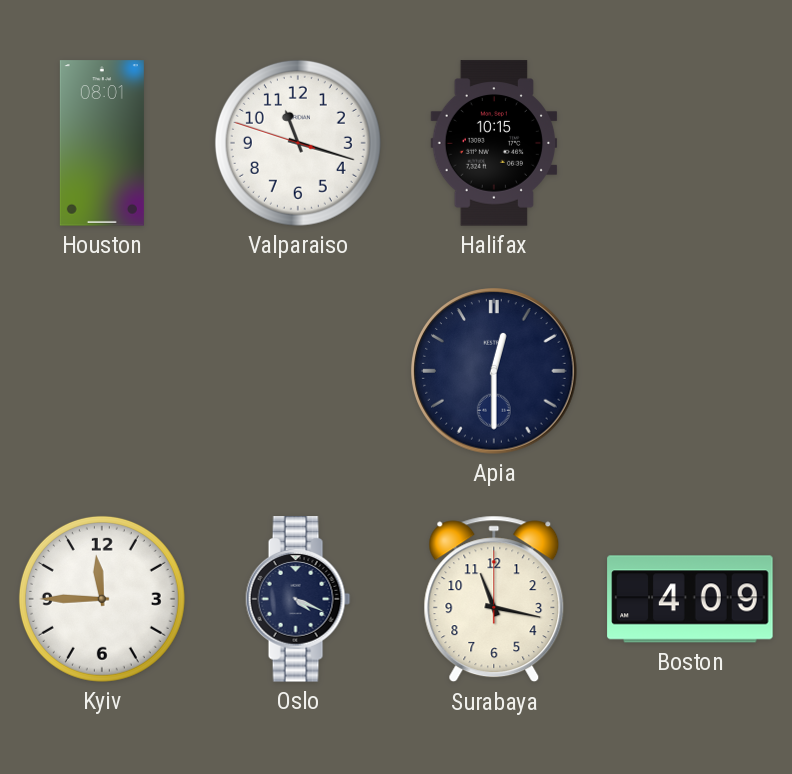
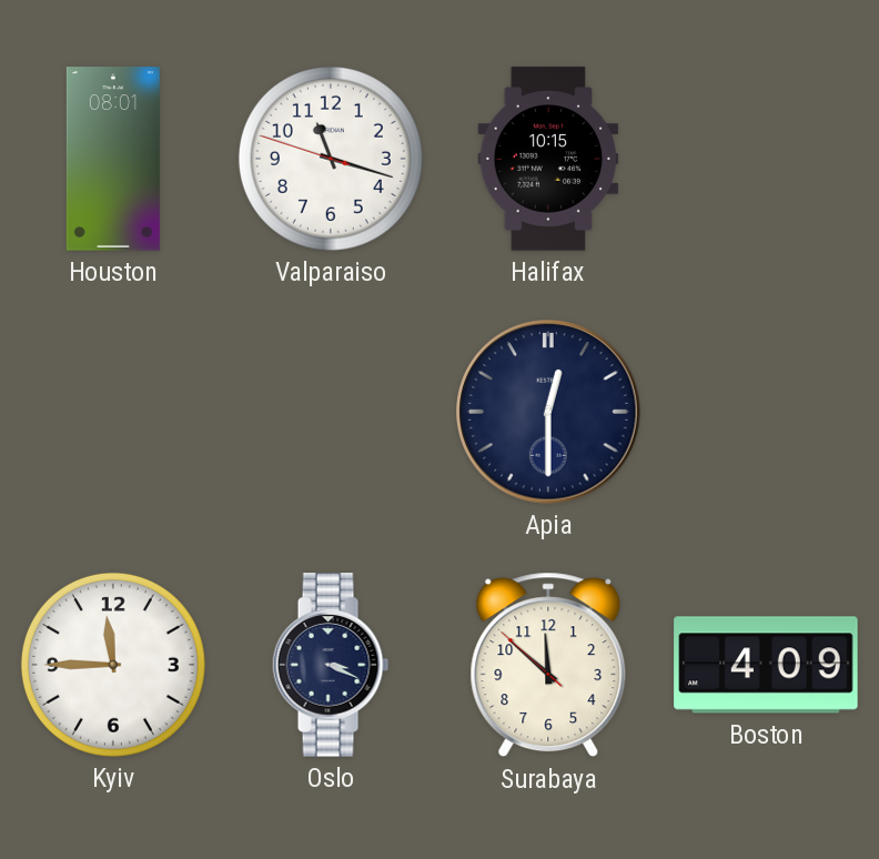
Oslo: 4:19 -> 3:19
Surabaya: 11:17 -> 11:51
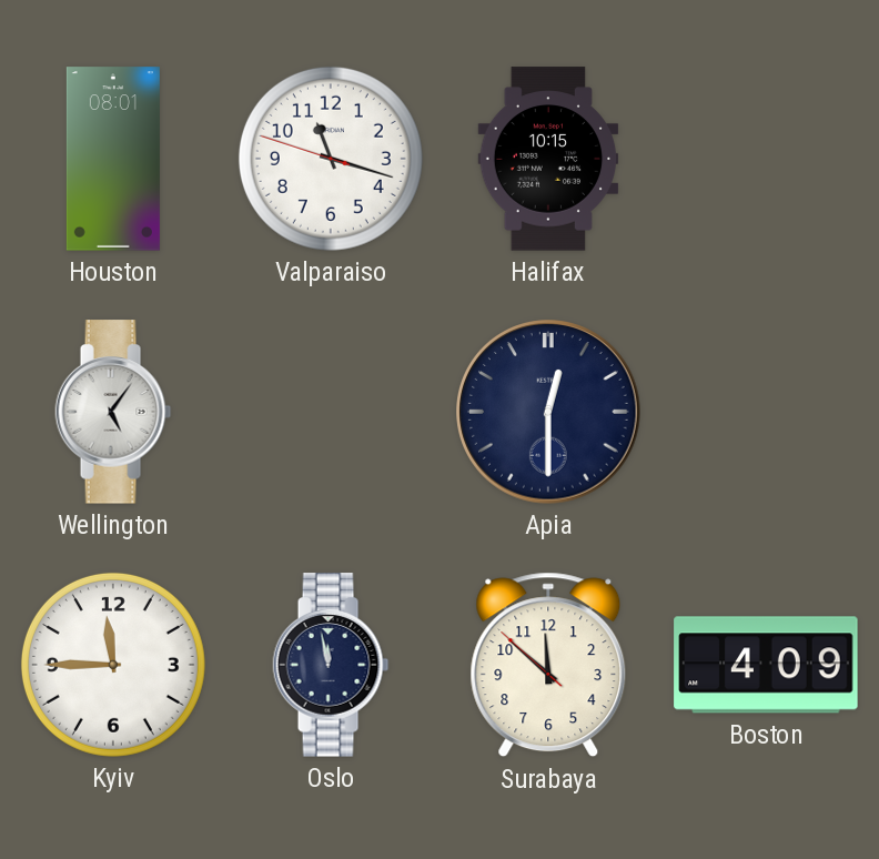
Wellington: none -> 5:06
Oslo: 3:19 -> 11:58
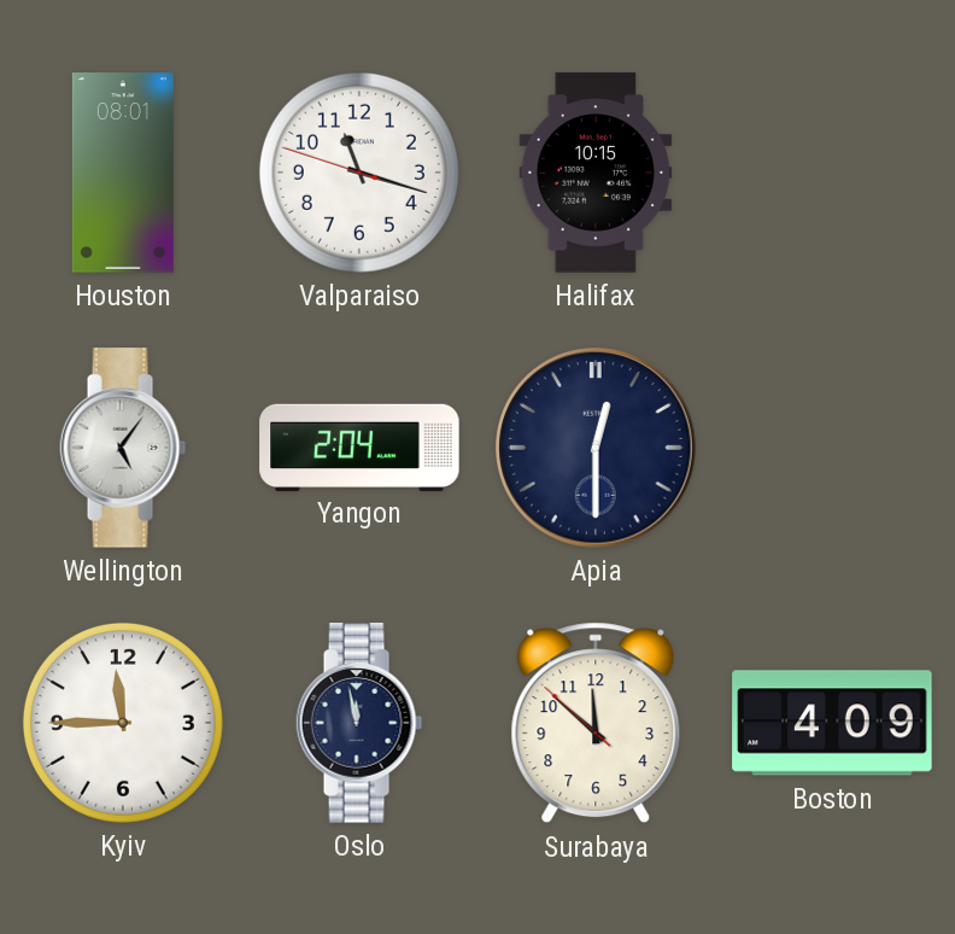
Yangon: none -> 2:04
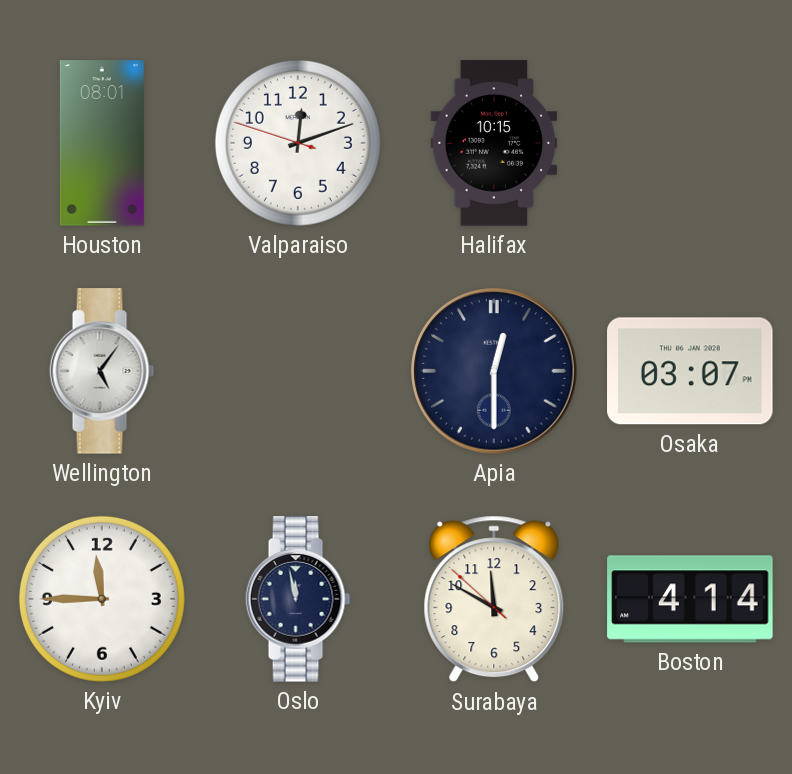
Valparaiso: 11:17 -> 12:11
Yangon: 2:04 -> none
Osaka: none -> 03:07
Surabaya: 11:51 -> 11:49
Boston: 4:09 -> 4:14
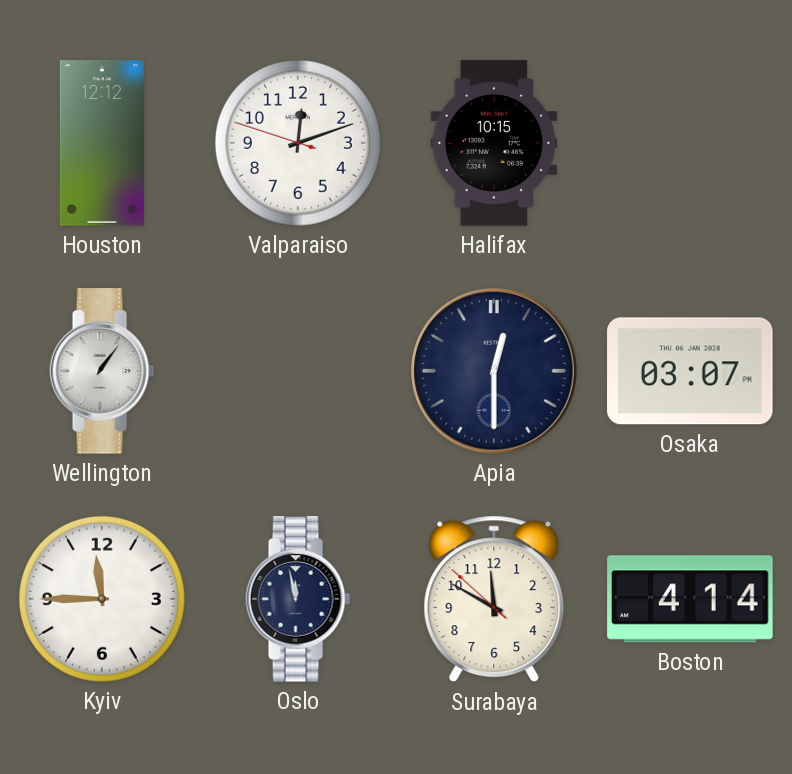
Houston: 08:01 -> 12:12
Wellington: 5:06 -> 1:06
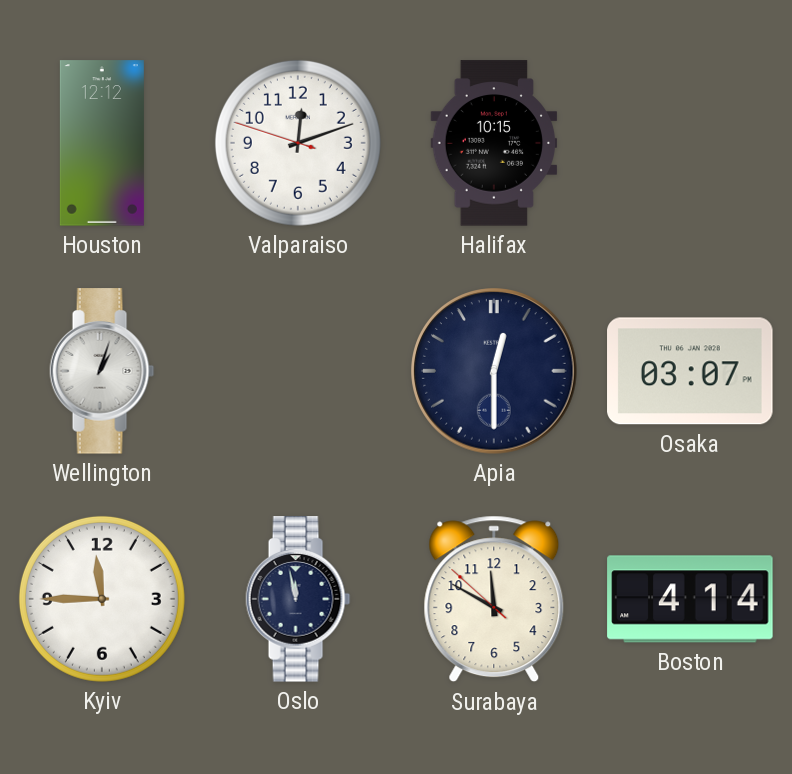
Wellington: 1:06 -> 1:03
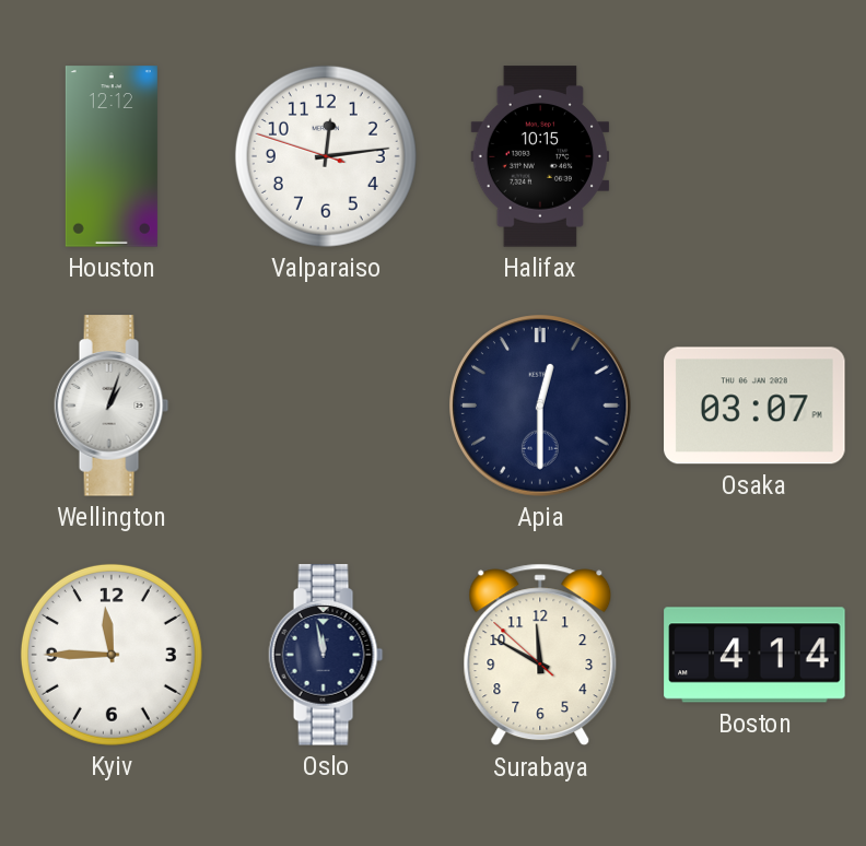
Valparaiso: 12:11 -> 12:13
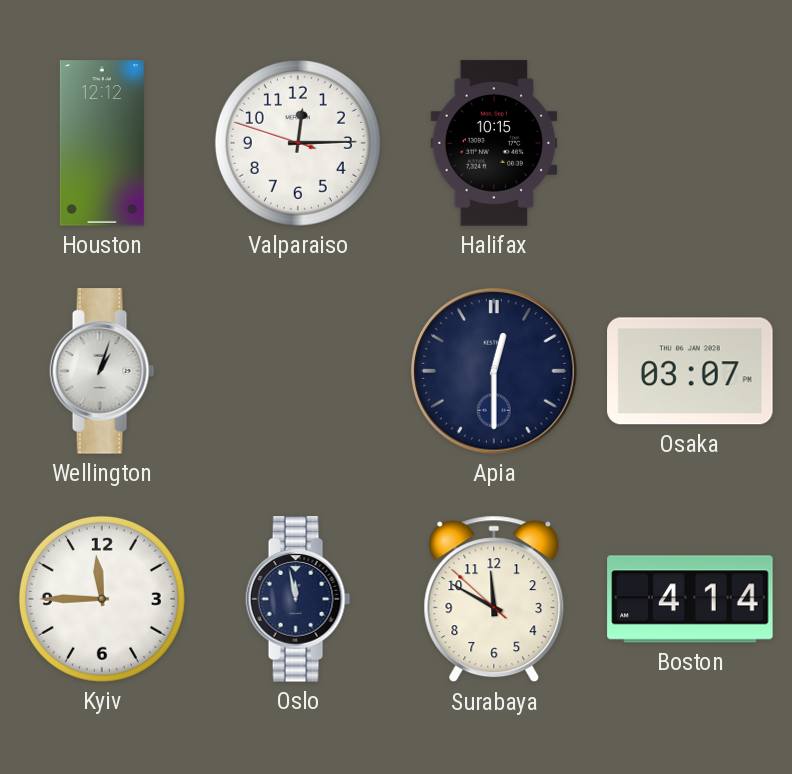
Valparaiso: 12:13 -> 12:14
